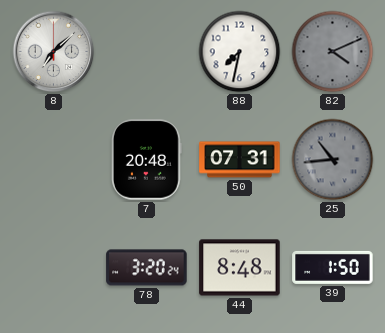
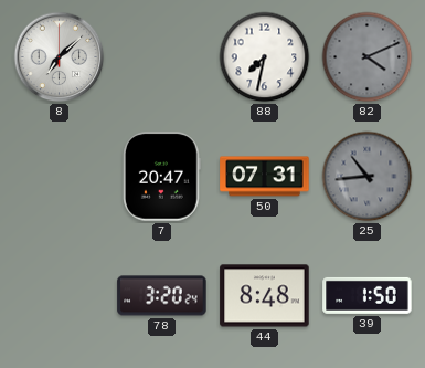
7: 20:48 -> 20:47
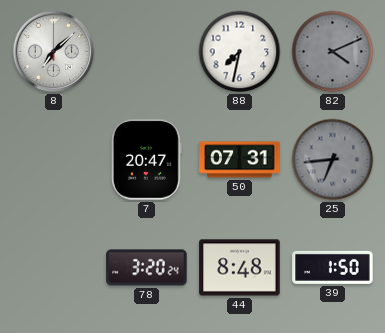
25: 10:44 -> 6:44
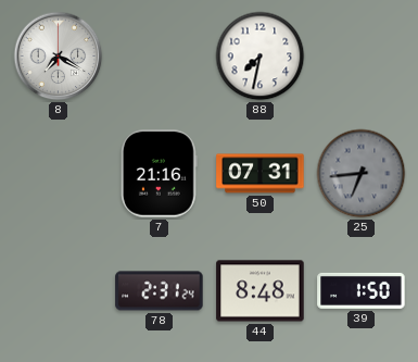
8: 7:08 -> 7:20
82: 4:11 -> none
7: 20:47 -> 21:16
78: 3:20 -> 2:31
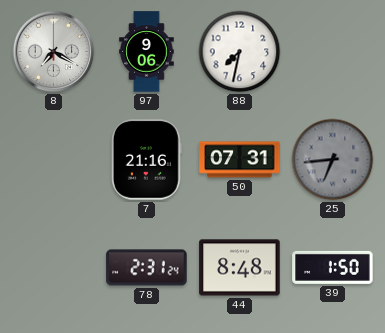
97: none -> 9:06
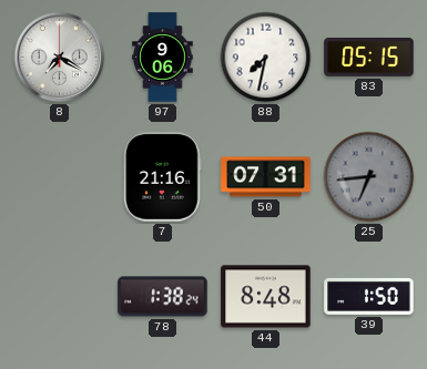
83: none -> 05:15
78: 2:31 -> 1:38
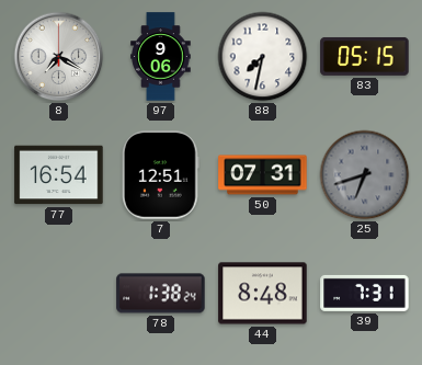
77: none -> 16:54
7: 21:16 -> 12:51
25: 6:44 -> 6:42
39: 1:50 -> 7:31
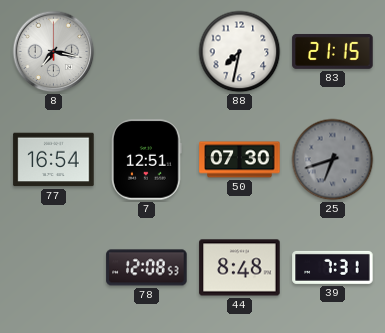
8: 7:20 -> 7:17
97: 9:06 -> none
83: 05:15 -> 21:15
50: 07:31 -> 07:30
78: 1:38 -> 12:08
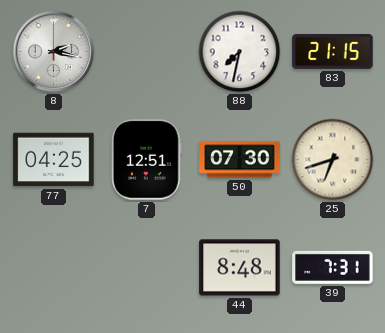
8: 7:17 -> 2:17
77: 16:54 -> 04:25
25 dial: grey -> cream
78: 12:08 -> none
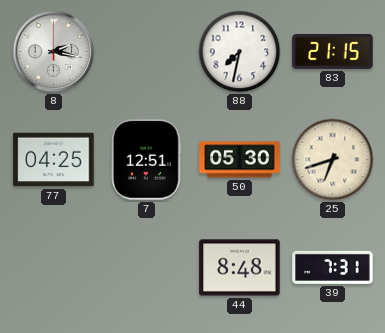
50: 07:30 -> 05:30
